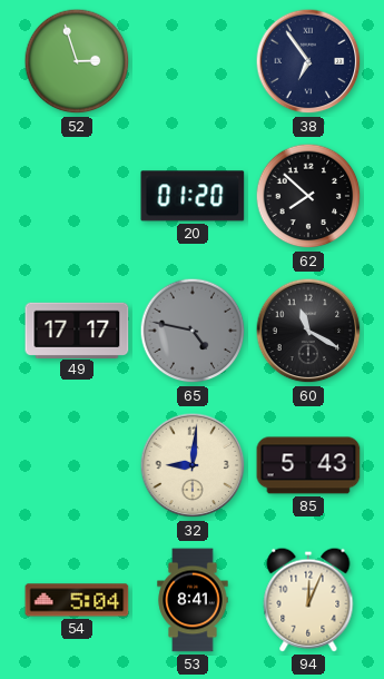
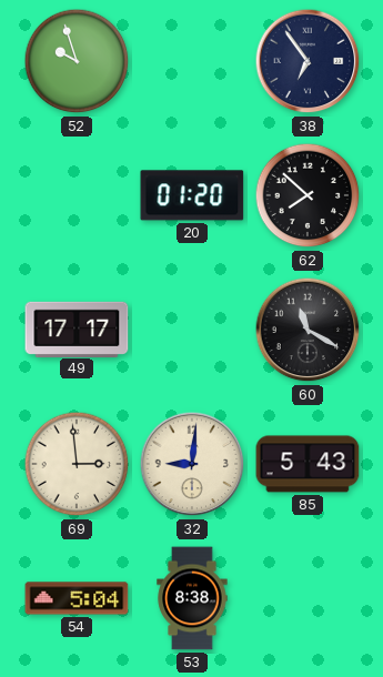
52: 2:57 -> 9:57
65: 4:47 -> none
69: none -> 2:59
53: 8:41 -> 8:38
94: 12:04 -> none
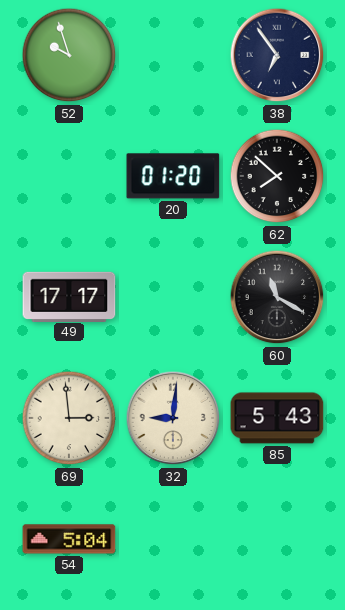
53: 8:38 -> none
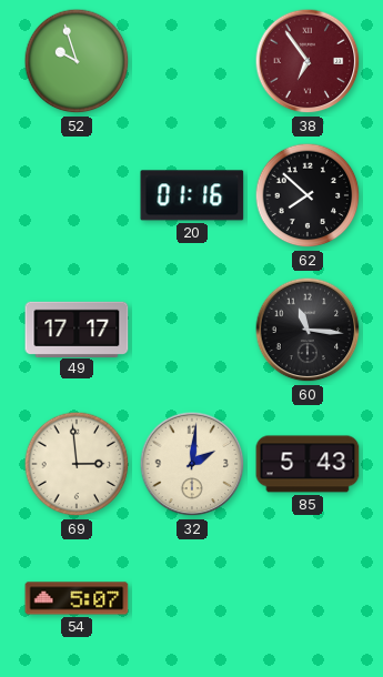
38 dial: navy -> burgundy
20: 01:20 -> 01:16
60: 11:20 -> 11:16
32: 9:01 -> 2:01
54: 5:04 -> 5:07
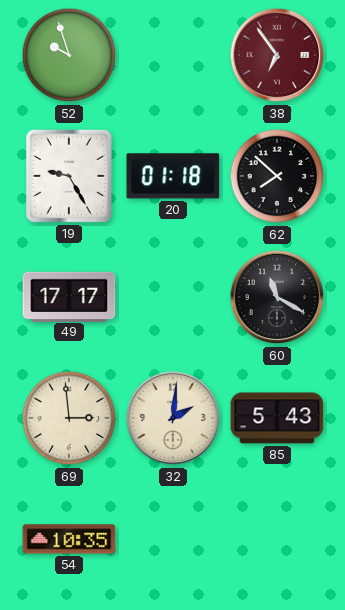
19: none -> 9:25
20: 01:16 -> 01:18
60: 11:16 -> 11:20
54: 5:07 -> 10:35
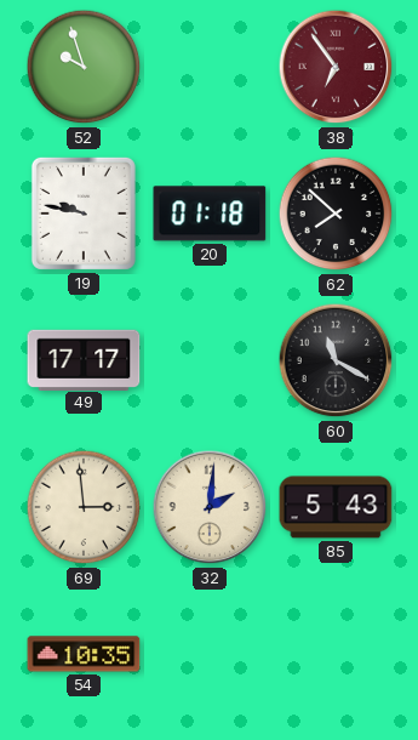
19: 9:25 -> 9:47
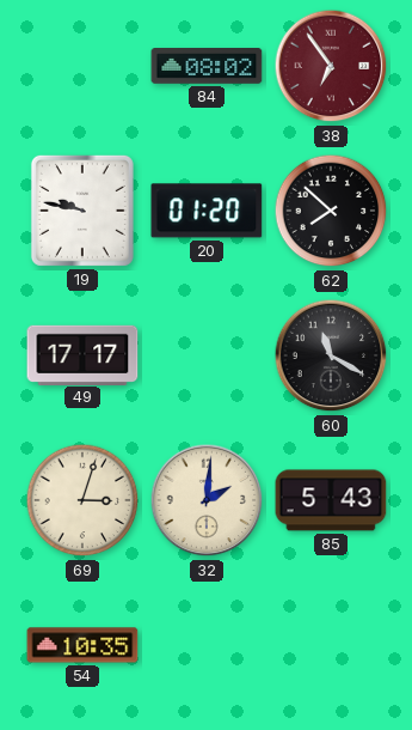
52: 9:57 -> none
84: none -> 08:02
20: 01:18 -> 01:20
69: 2:59 -> 3:03
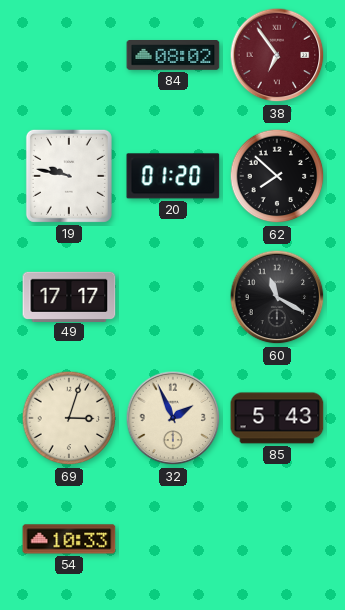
32: 2:01 -> 1:56
54: 10:35 -> 10:33
